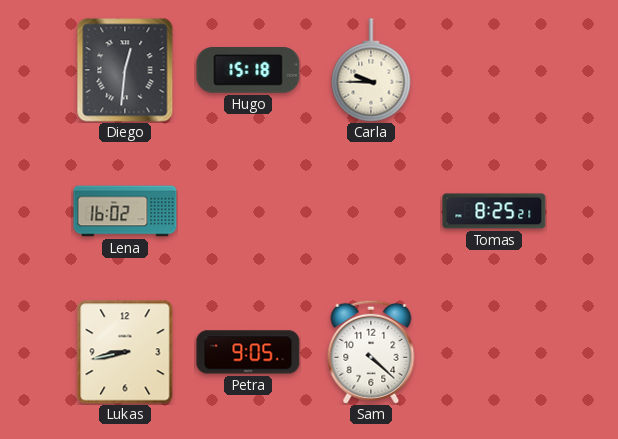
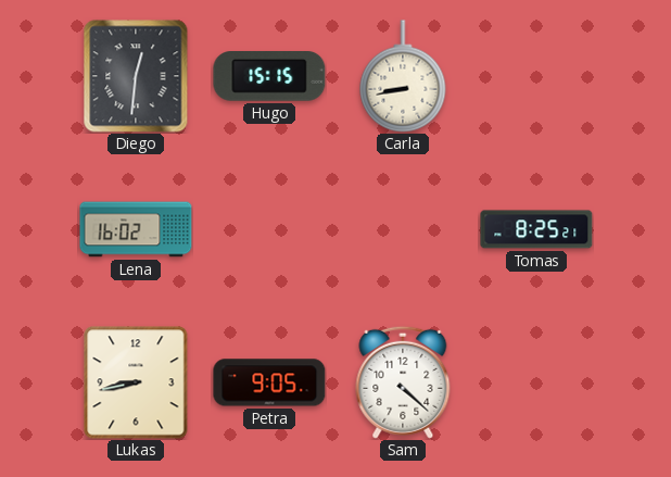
Hugo: 15:18 -> 15:15
Carla: 9:45 -> 8:43
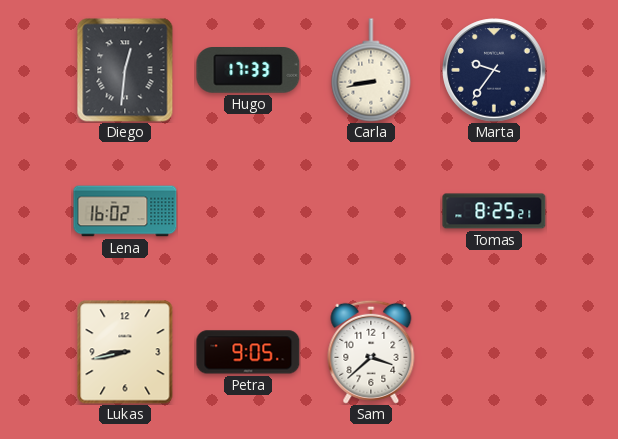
Hugo: 15:15 -> 17:33
Marta: none -> 9:36
Sam: 4:22 -> 3:38
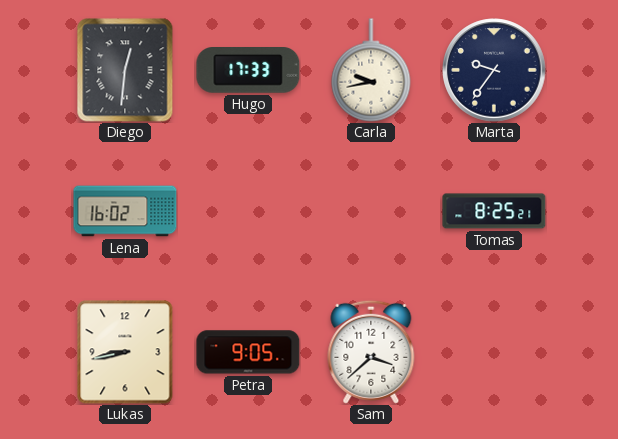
Carla: 8:43 -> 9:43
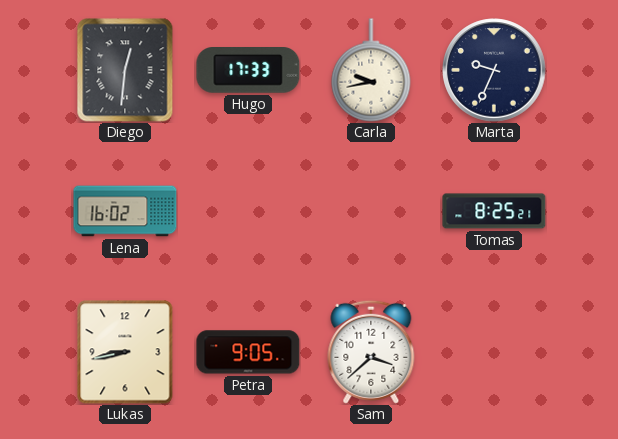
Marta: 9:36 -> 9:34
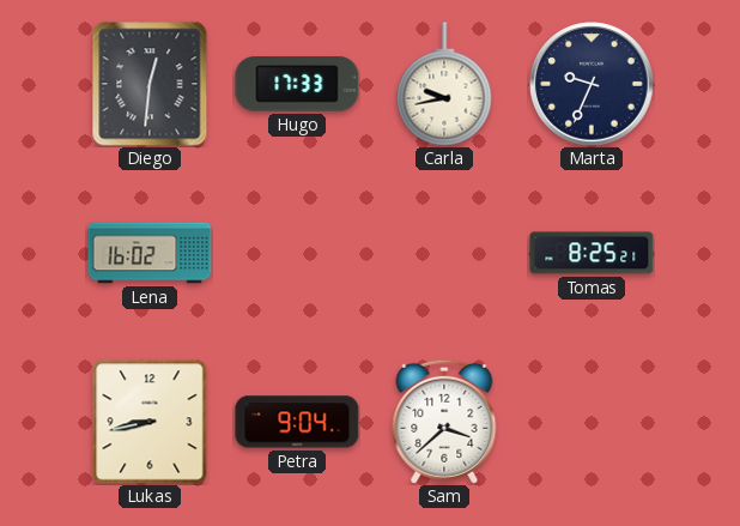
Petra: 9:05 -> 9:04
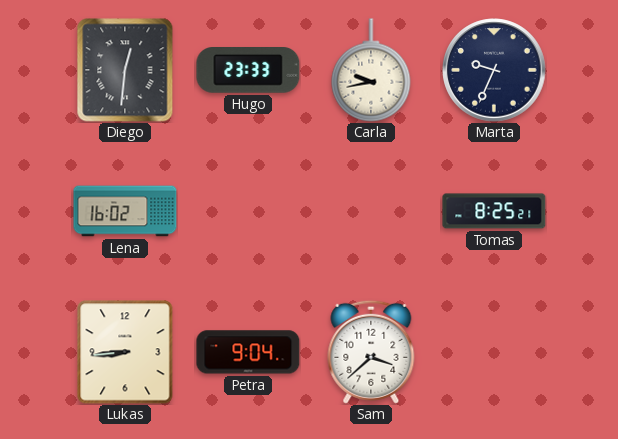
Hugo: 17:33 -> 23:33
Lukas: 8:43 -> 8:44
